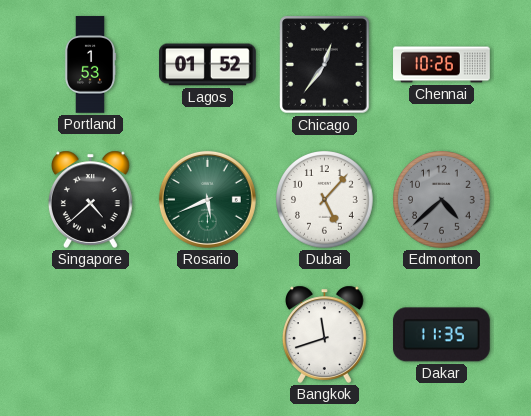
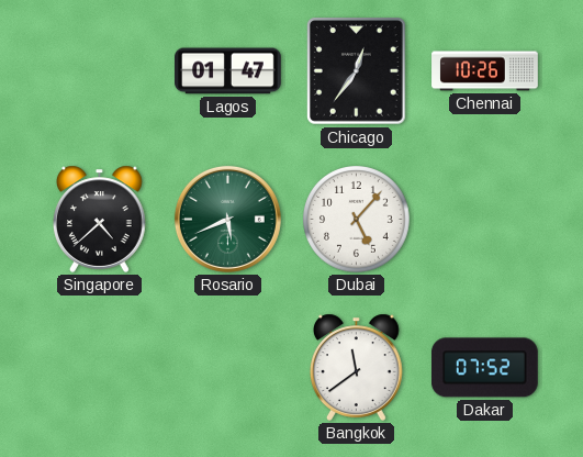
Portland: 1:53 -> none
Lagos: 01:52 -> 01:47
Edmonton: 4:38 -> none
Bangkok: 11:42 -> 11:39
Dakar: 11:35 -> 07:52
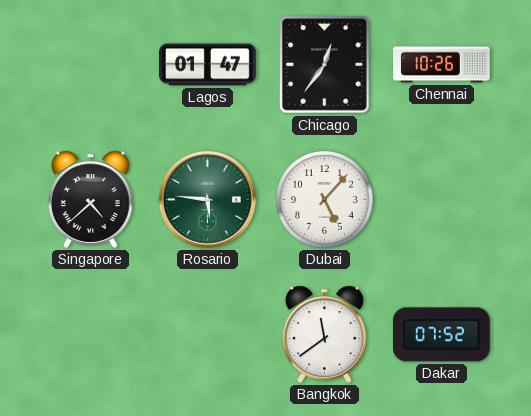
Rosario: 5:41 -> 5:46
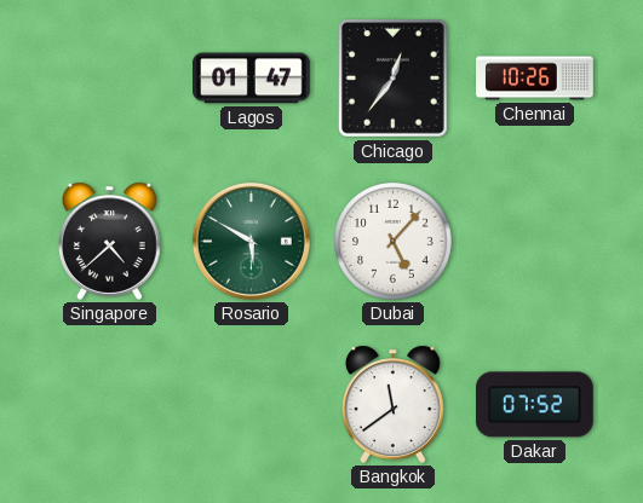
Rosario: 5:46 -> 5:50
